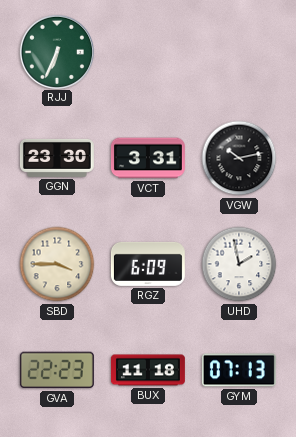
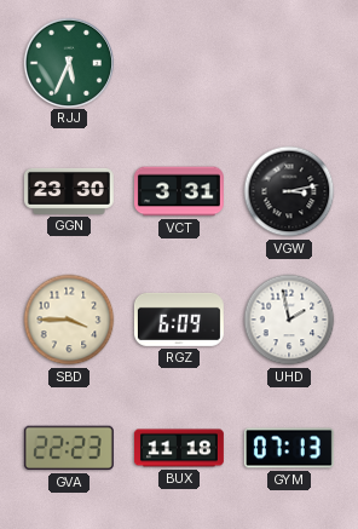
RJJ: 6:34 -> 5:34
VGW: 10:13 -> 3:13
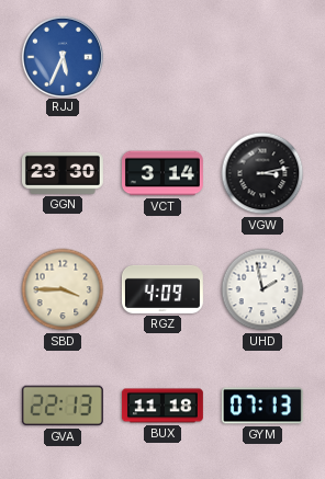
RJJ dial: green -> blue
VCT: 3:31 -> 3:14
RGZ: 6:09 -> 4:09
GVA: 22:23 -> 22:13
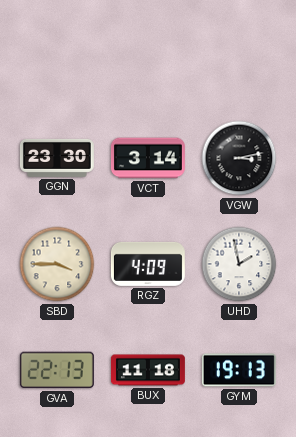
RJJ: 5:34 -> none
GYM: 07:13 -> 19:13
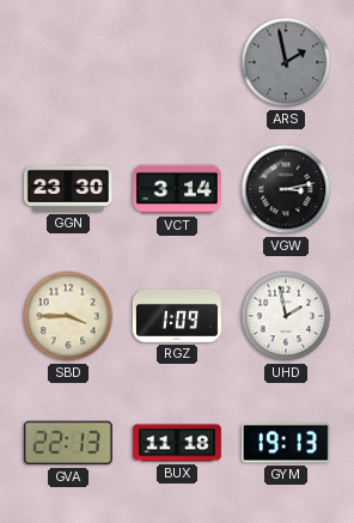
ARS: none -> 1:58
RGZ: 4:09 -> 1:09
